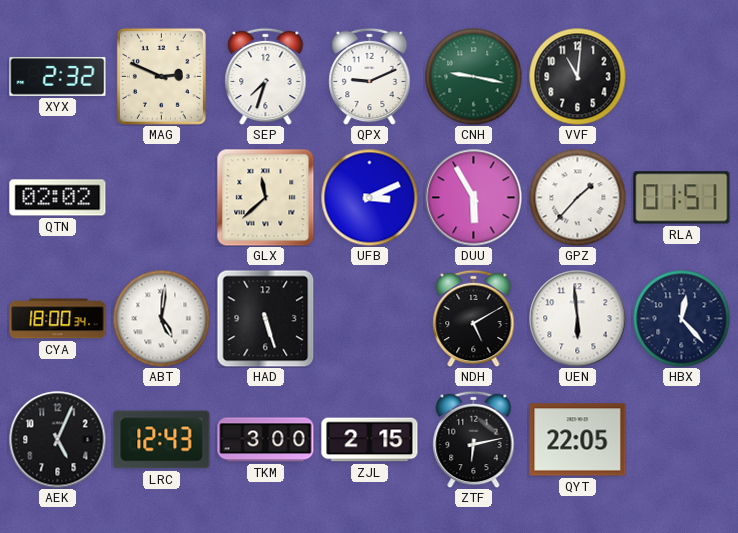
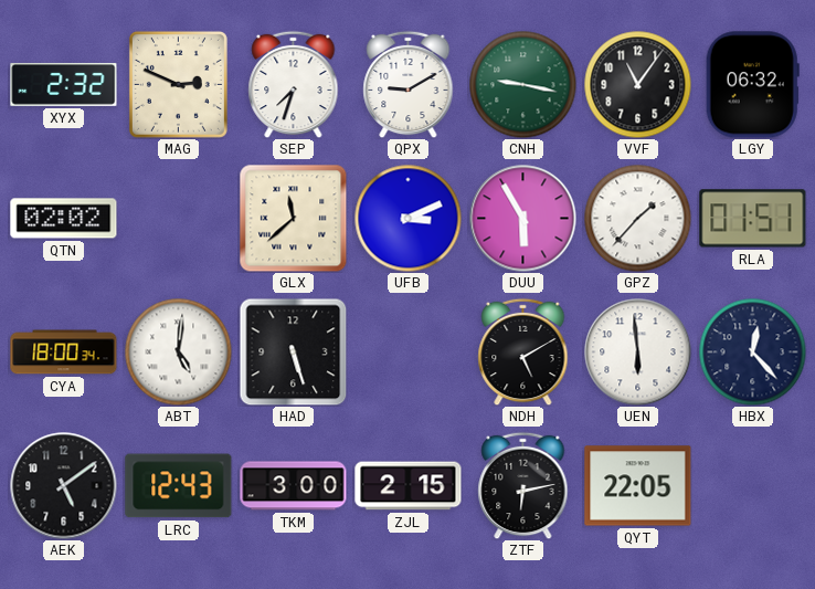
QPX: 9:11 -> 9:10
VVF: 11:01 -> 11:06
LGY: none -> 06:32
AEK: 5:04 -> 5:09
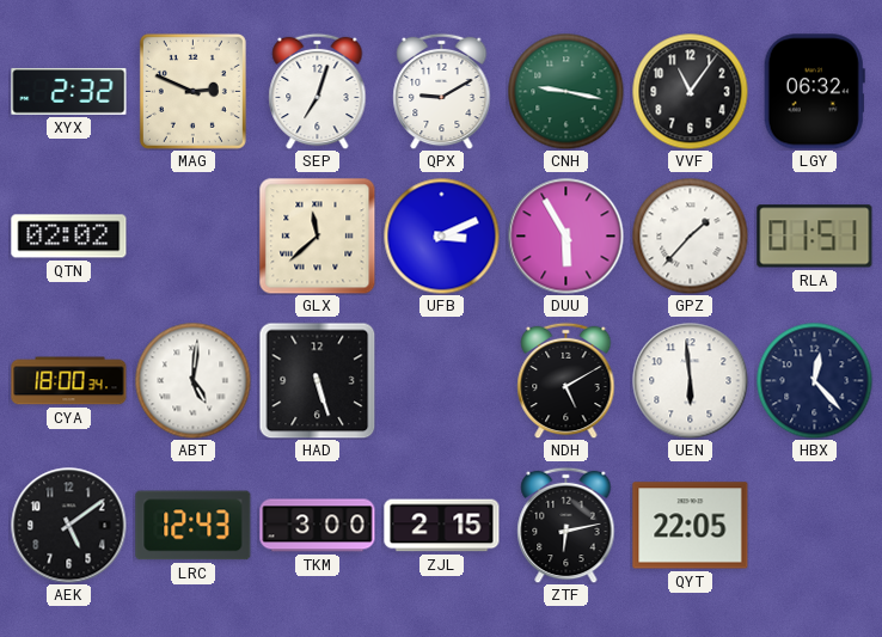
SEP: 7:33 -> 7:03
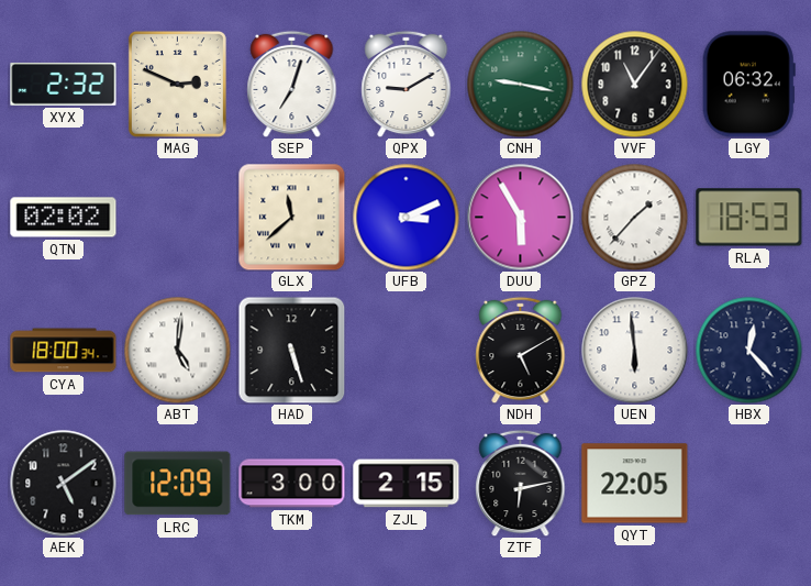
RLA: 01:51 -> 18:53
LRC: 12:43 -> 12:09
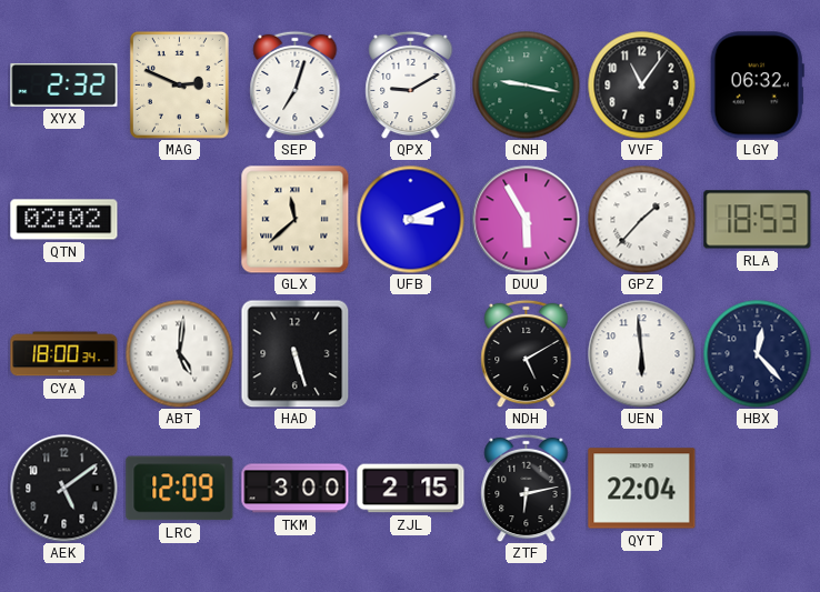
QYT: 22:05 -> 22:04
